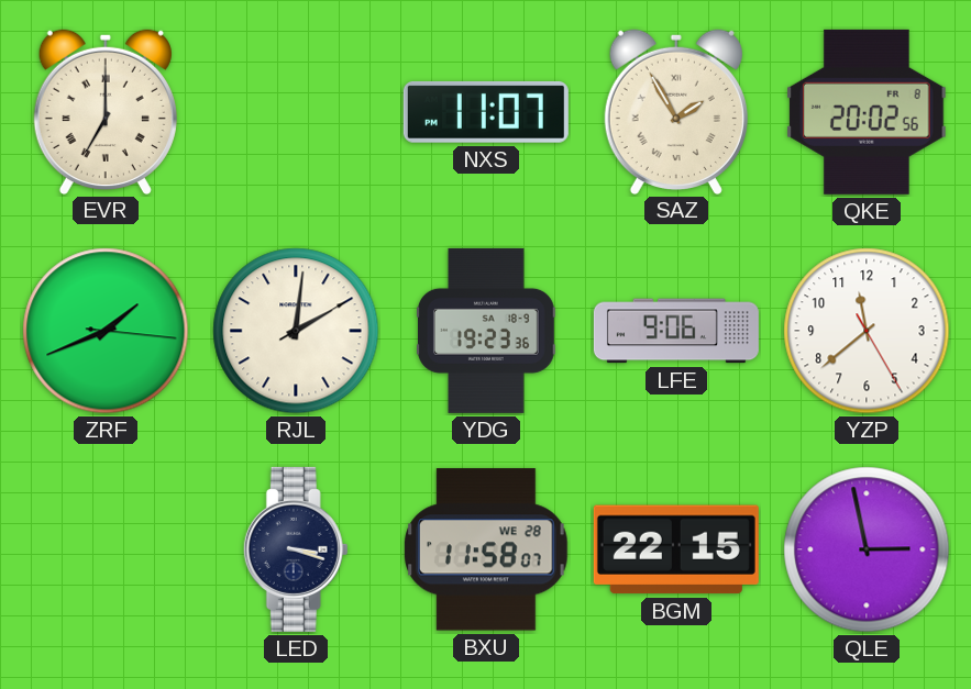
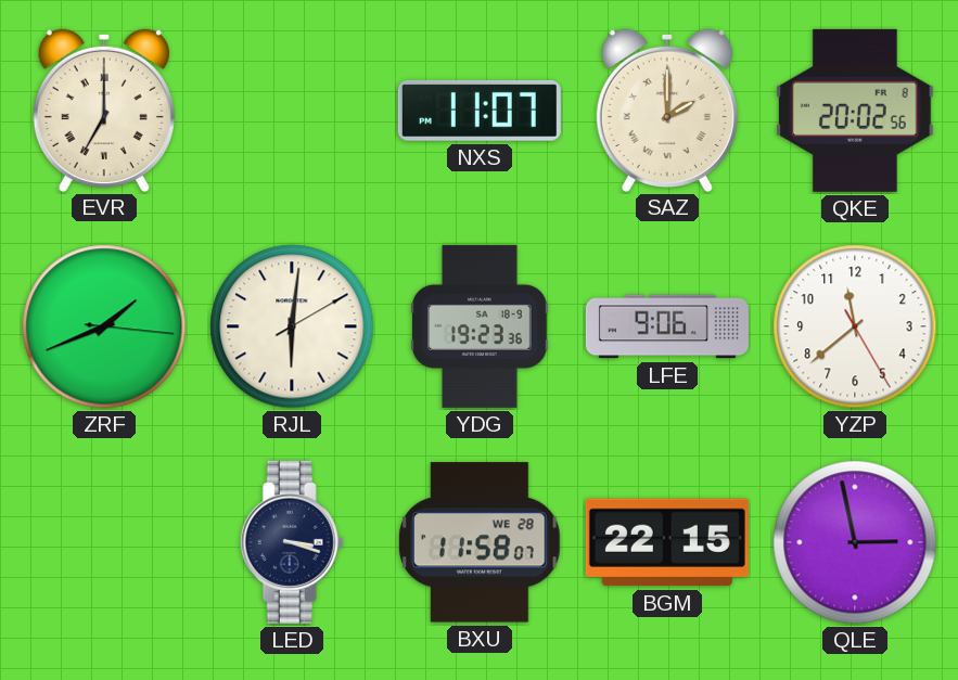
SAZ: 1:55 -> 2:00
RJL: 2:01 -> 6:01
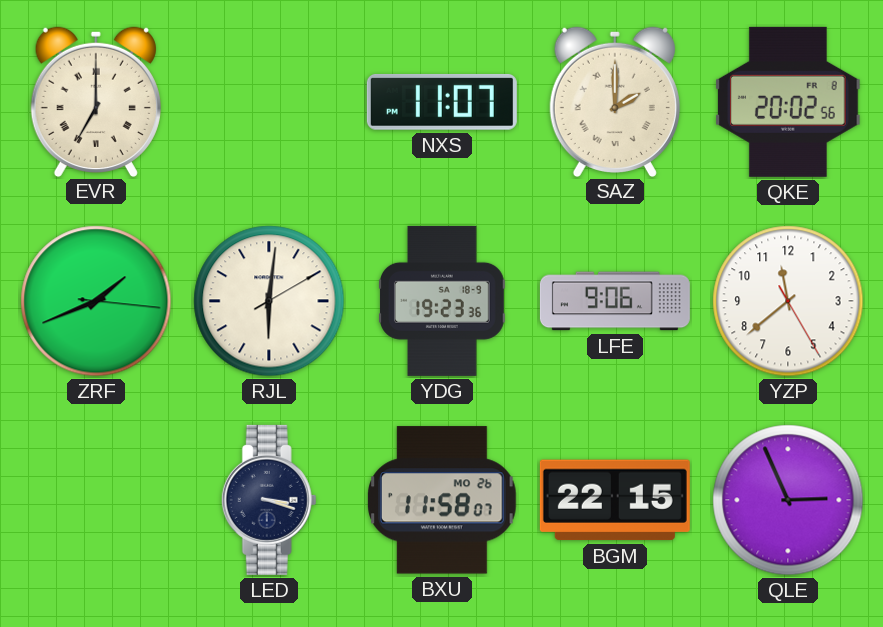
BXU date: WE 28 -> MO 26
QLE: 2:58 -> 2:56
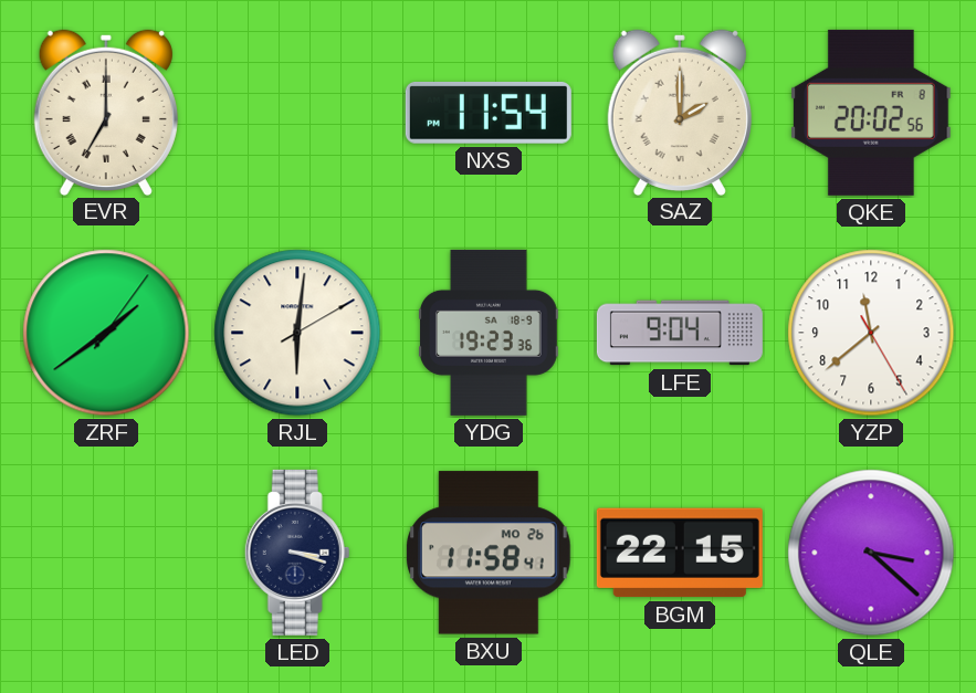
NXS: 11:07 -> 11:54
ZRF: 1:41 -> 1:39
LFE: 9:06 -> 9:04
BXU: 11:58:07 -> 11:58:41
QLE: 2:56 -> 3:22
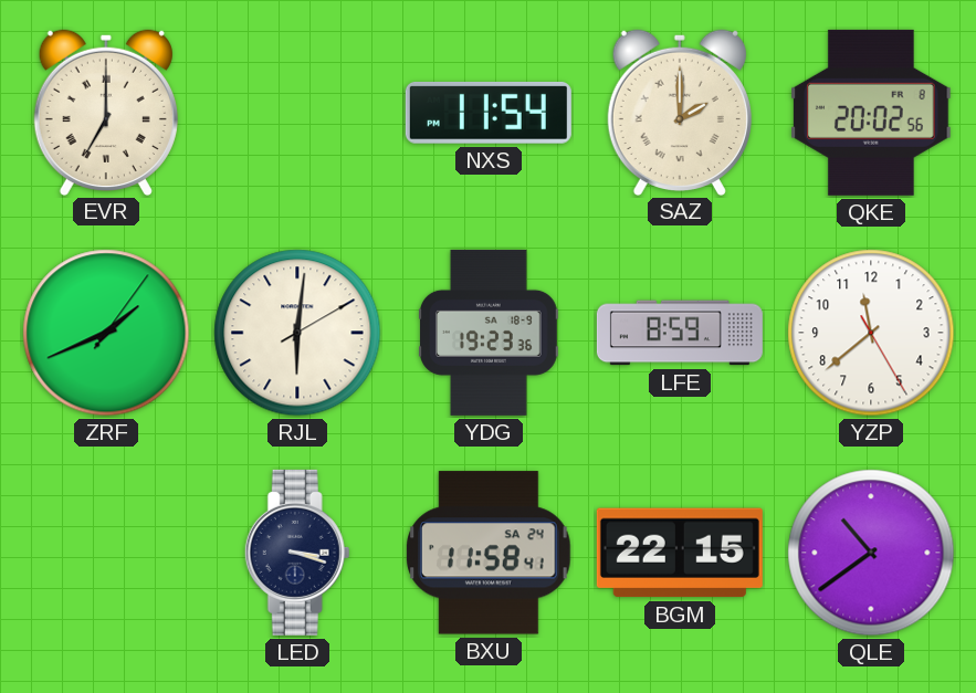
ZRF: 1:39 -> 1:41
LFE: 9:04 -> 8:59
BXU date: MO 26 -> SA 24
QLE: 3:22 -> 10:39
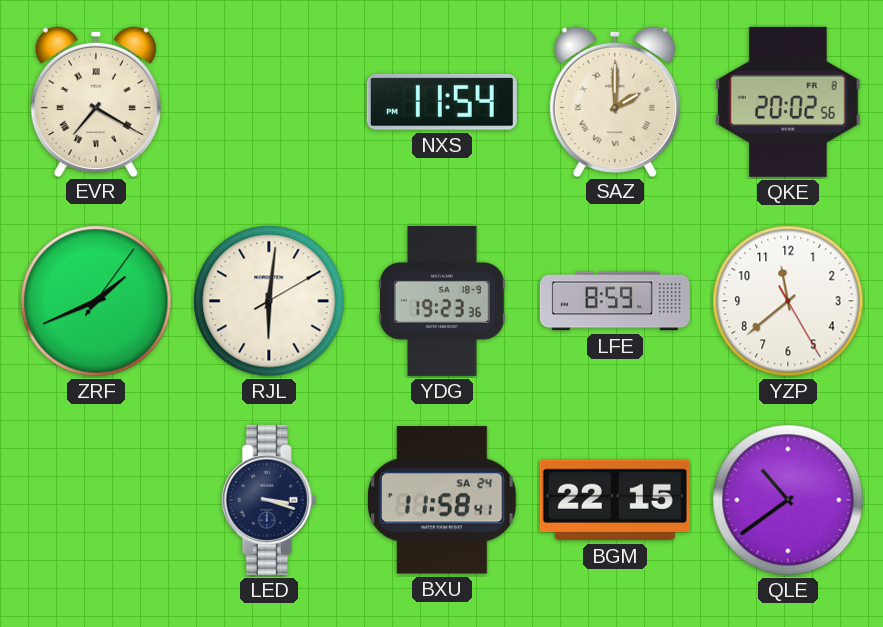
EVR: 7:00 -> 7:20
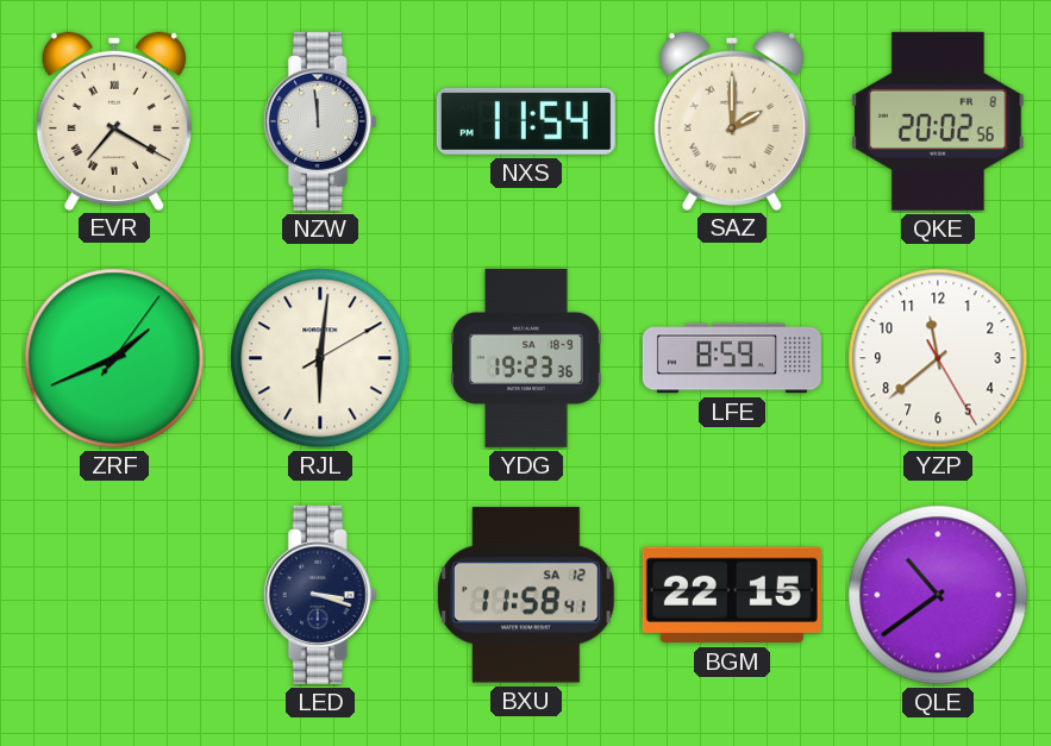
NZW: none -> 11:59
BXU date: SA 24 -> SA 12
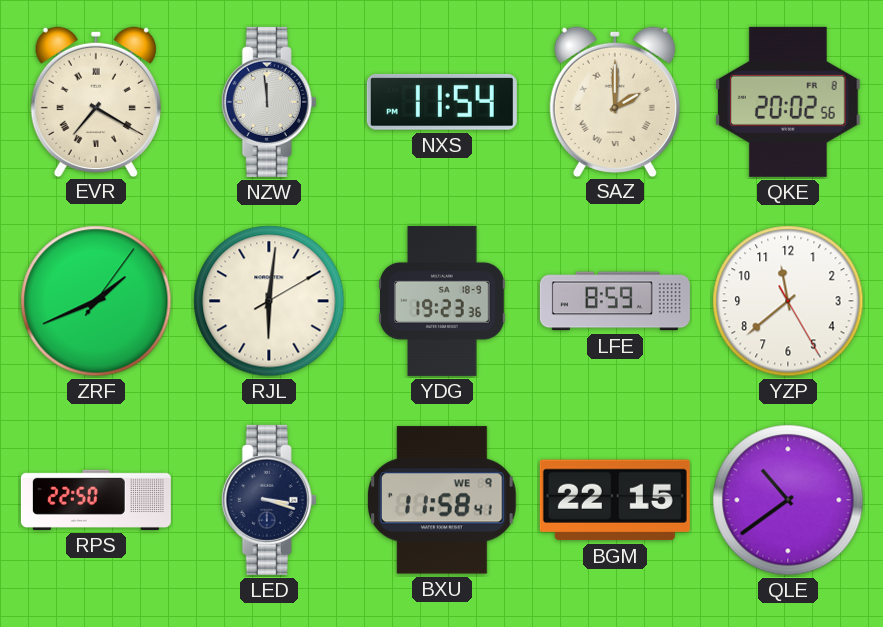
RPS: none -> 22:50
BXU date: SA 12 -> WE 9
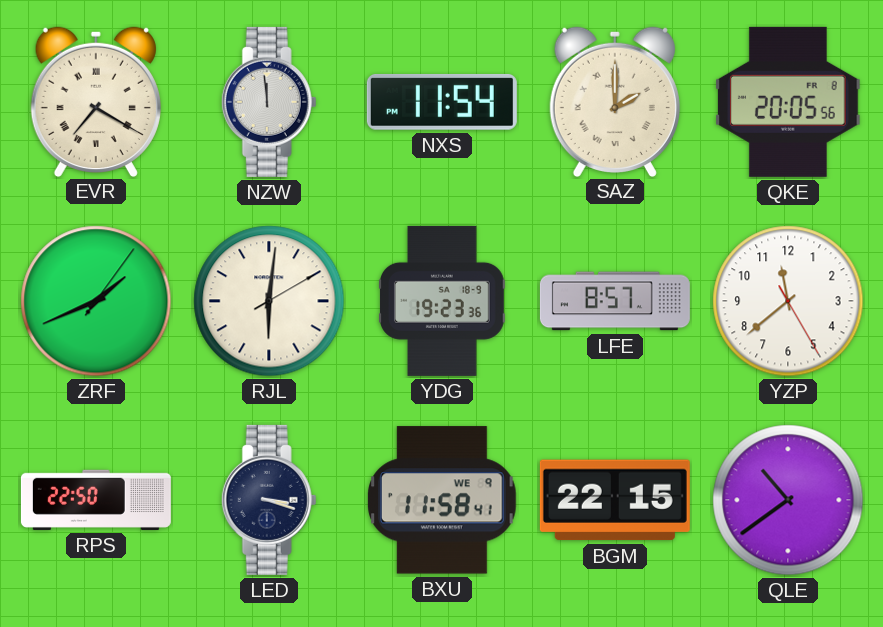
QKE: 20:02 -> 20:05
LFE: 8:59 -> 8:57
